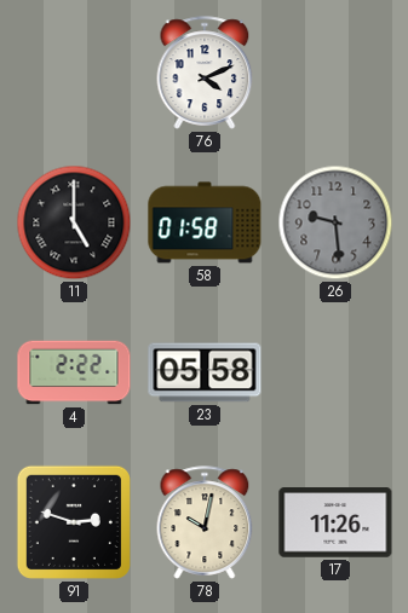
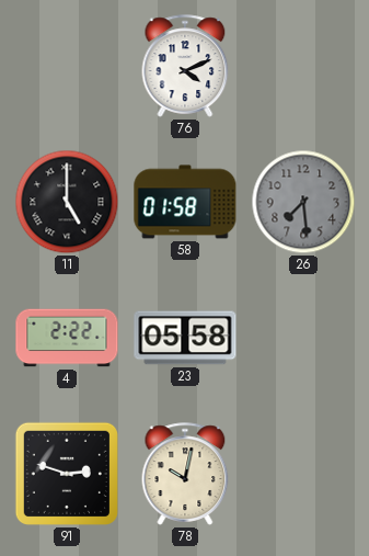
26: 9:29 -> 7:29
17: 11:26 -> none
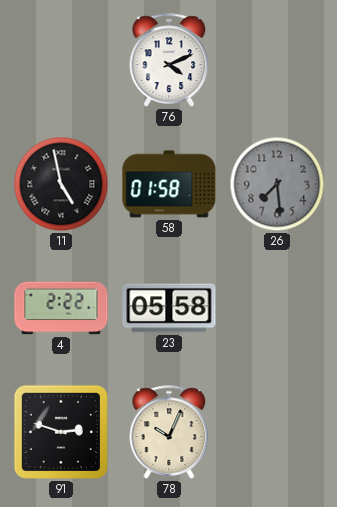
11: 5:00 -> 4:58
78: 10:02 -> 10:04
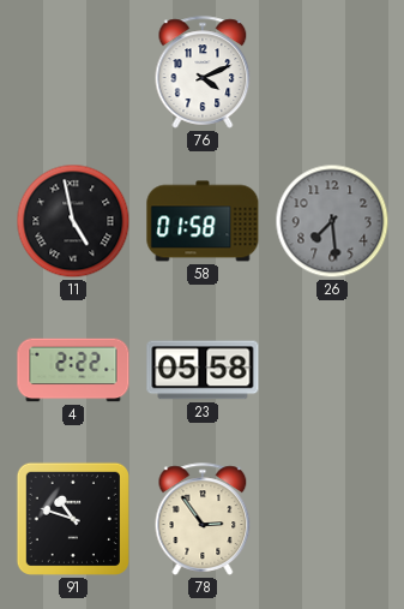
91: 2:48 -> 10:48
78: 10:04 -> 2:54
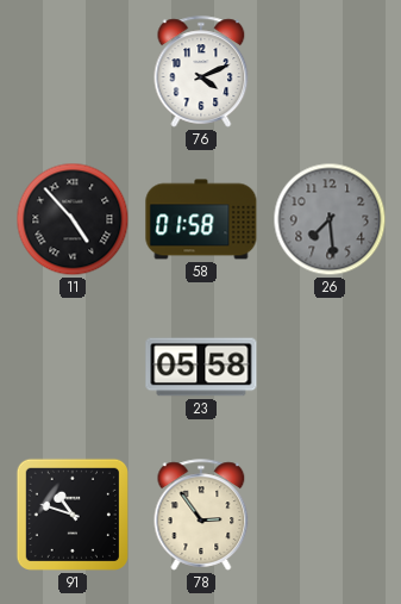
11: 4:58 -> 4:53
4: 2:22 -> none
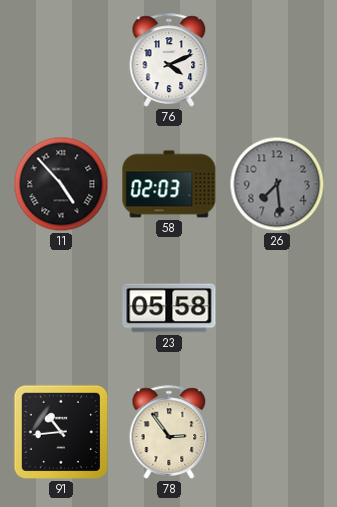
58: 01:58 -> 02:03
91: 10:48 -> 10:44
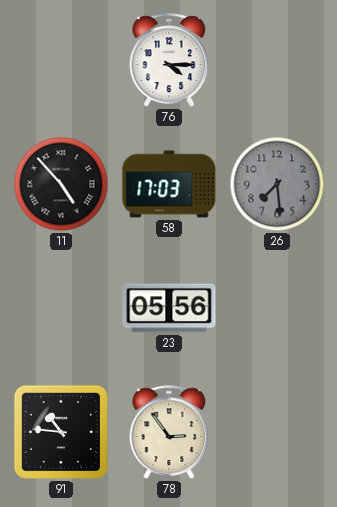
76: 4:11 -> 4:15
58: 02:03 -> 17:03
23: 05:58 -> 05:56
91: 10:44 -> 10:46
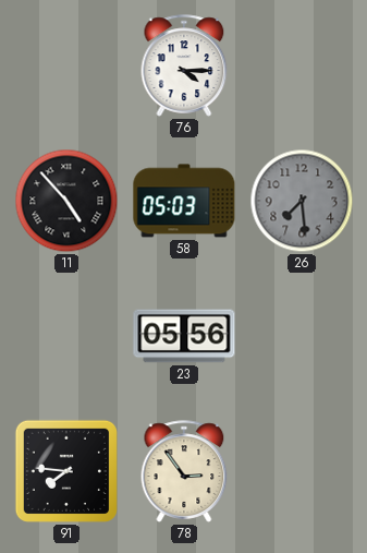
58: 17:03 -> 05:03
91: 10:46 -> 7:46
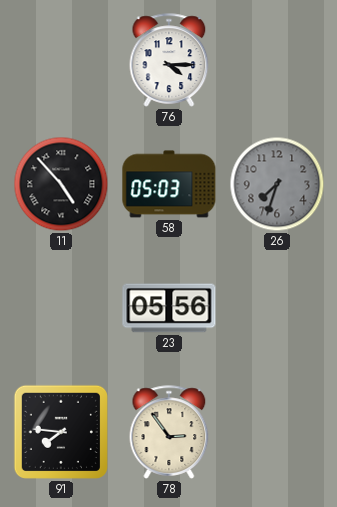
26: 7:29 -> 7:33
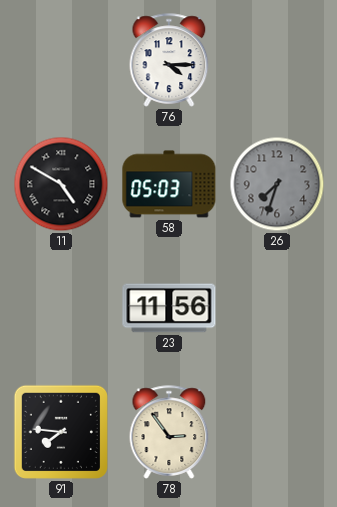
11: 4:53 -> 4:50
23: 05:56 -> 11:56
